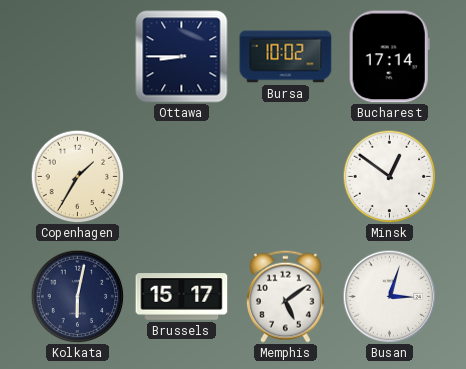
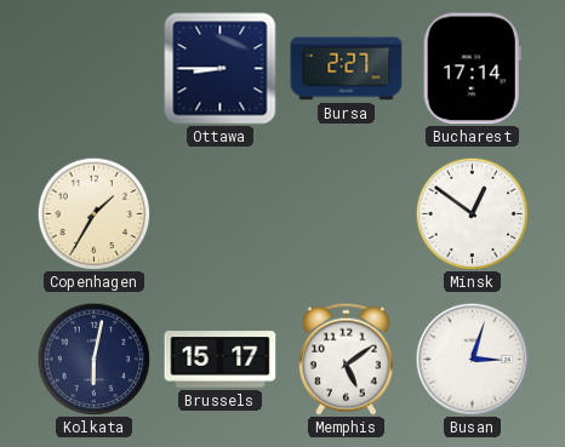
Bursa: 10:02 -> 2:27
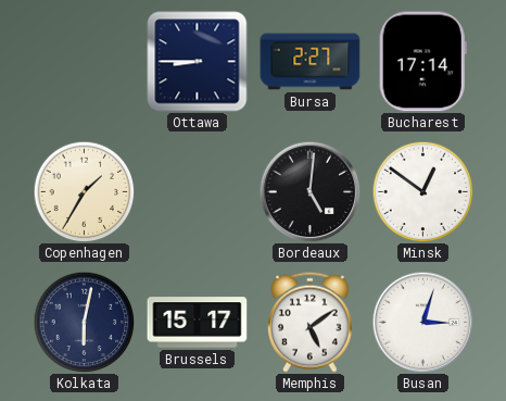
Bordeaux: none -> 5:01
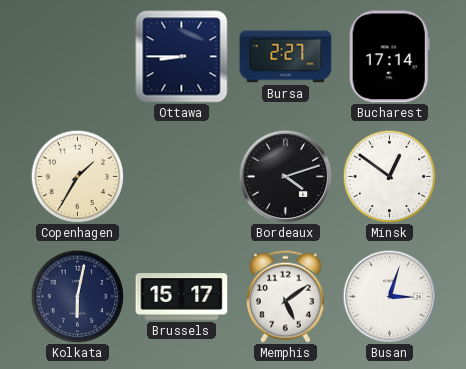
Bordeaux: 5:01 -> 4:12
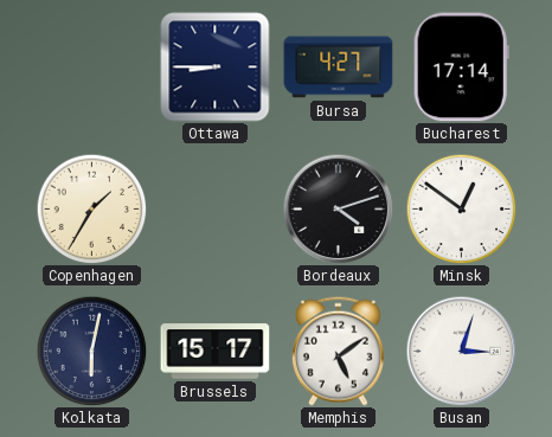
Bursa: 2:27 -> 4:27
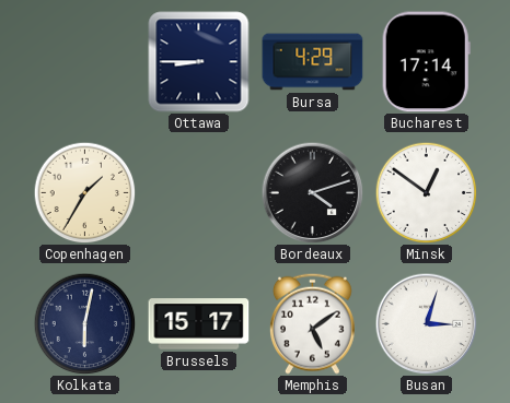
Bursa: 4:27 -> 4:29
